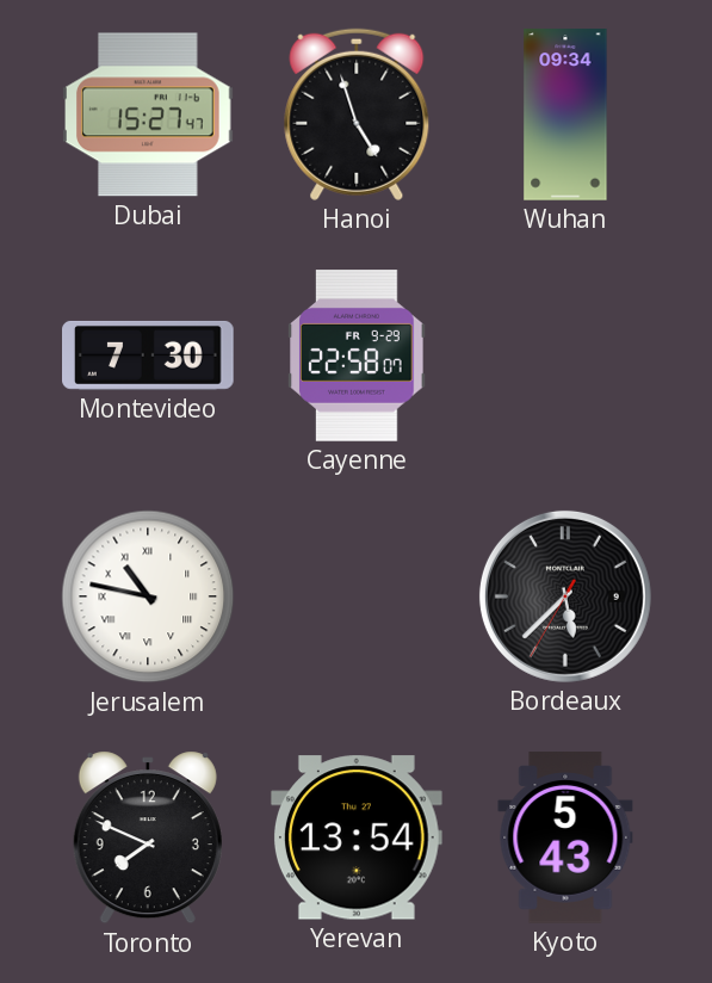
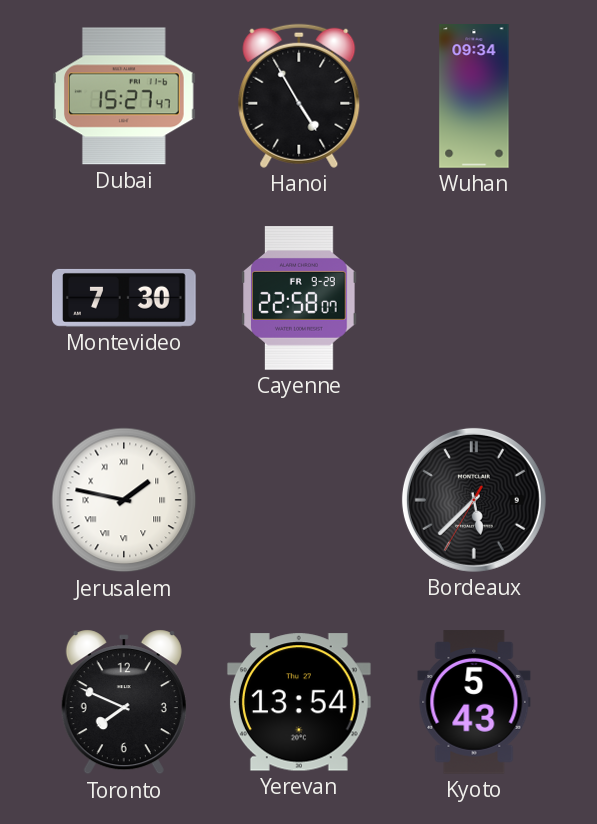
Hanoi: 4:57 -> 4:55
Jerusalem: 10:47 -> 1:47
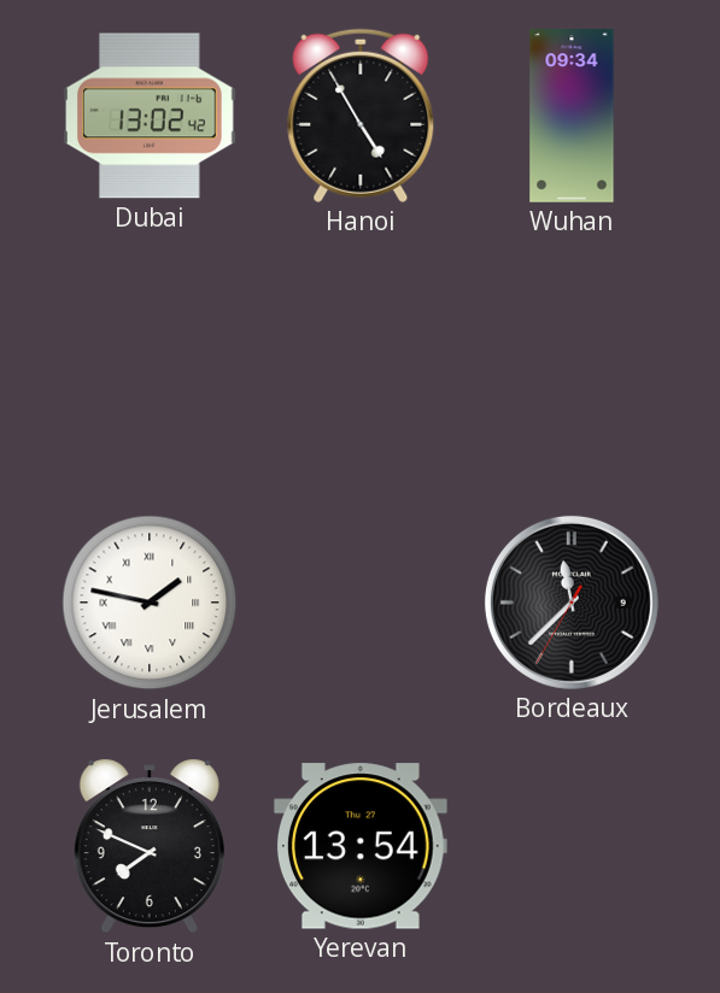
Dubai: 15:27 -> 13:02
Montevideo: 7:30 -> none
Cayenne: 22:58 -> none
Bordeaux: 5:37 -> 11:37
Kyoto: 5:43 -> none
